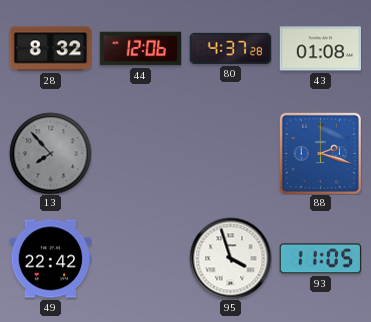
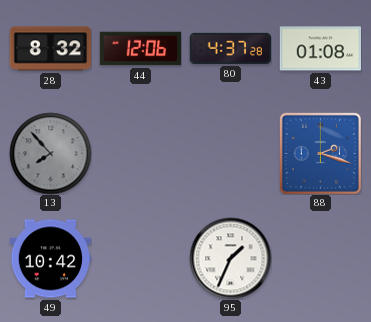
49: 22:42 -> 10:42
95: 3:57 -> 1:34
93: 11:05 -> none
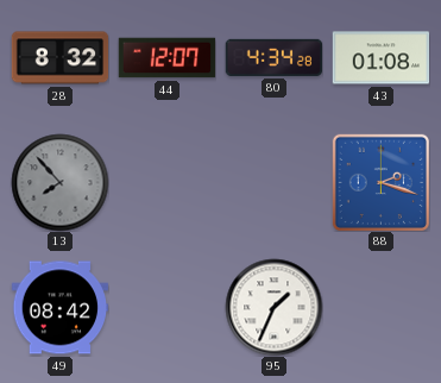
44: 12:06 -> 12:07
80: 4:37 -> 4:34
49: 10:42 -> 08:42
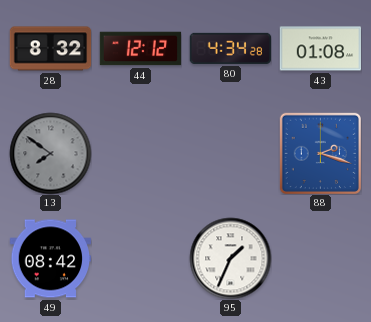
44: 12:07 -> 12:12
13: 7:53 -> 7:51
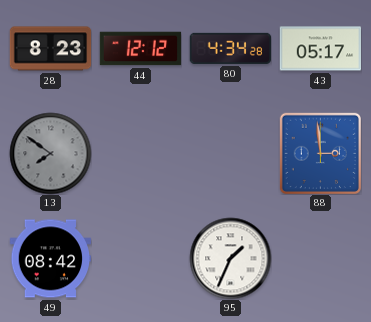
28: 8:32 -> 8:23
43: 01:08 -> 05:17
88: 2:18 -> 2:59
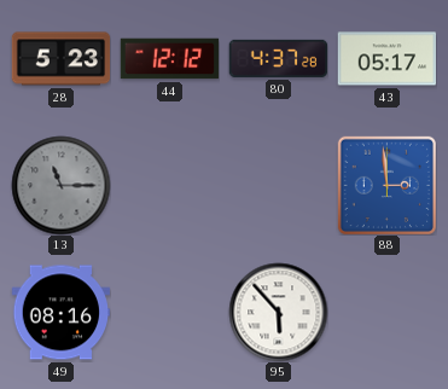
28: 8:23 -> 5:23
80: 4:34 -> 4:37
13: 7:51 -> 11:15
49: 08:42 -> 08:16
95: 1:34 -> 5:53
